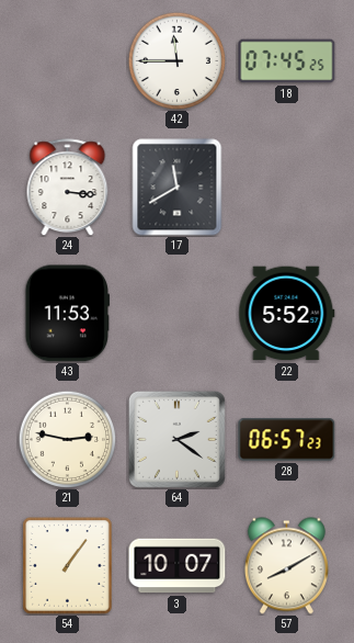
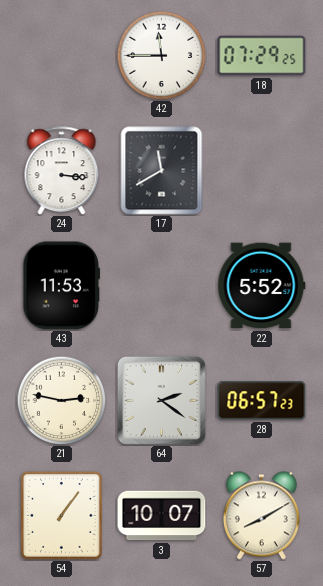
18: 07:45 -> 07:29
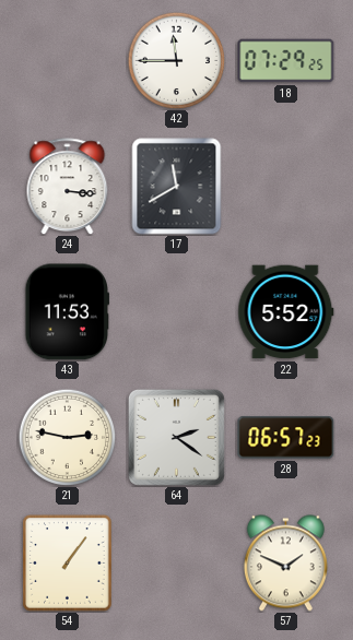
3: 10:07 -> none
57: 8:10 -> 1:49
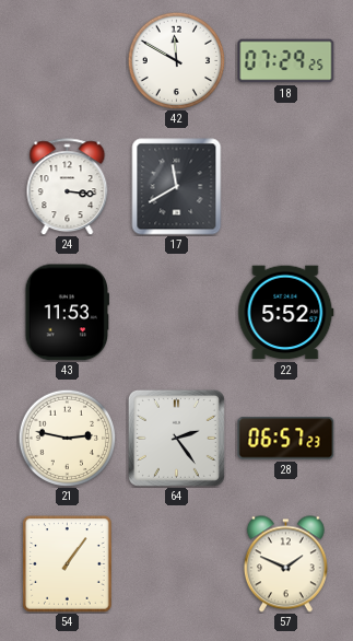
42: 11:45 -> 11:50
64: 2:21 -> 2:24
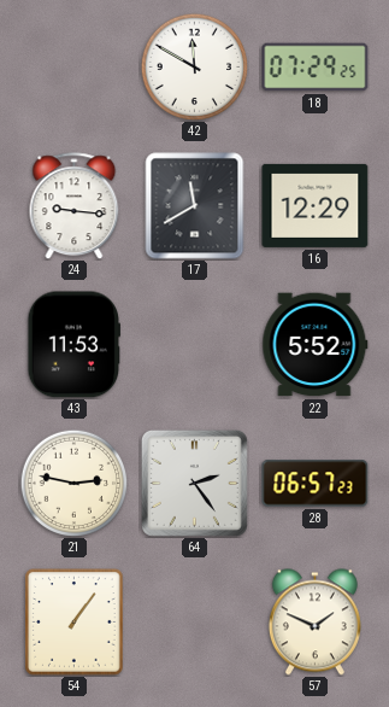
24: 3:16 -> 9:16
16: none -> 12:29
